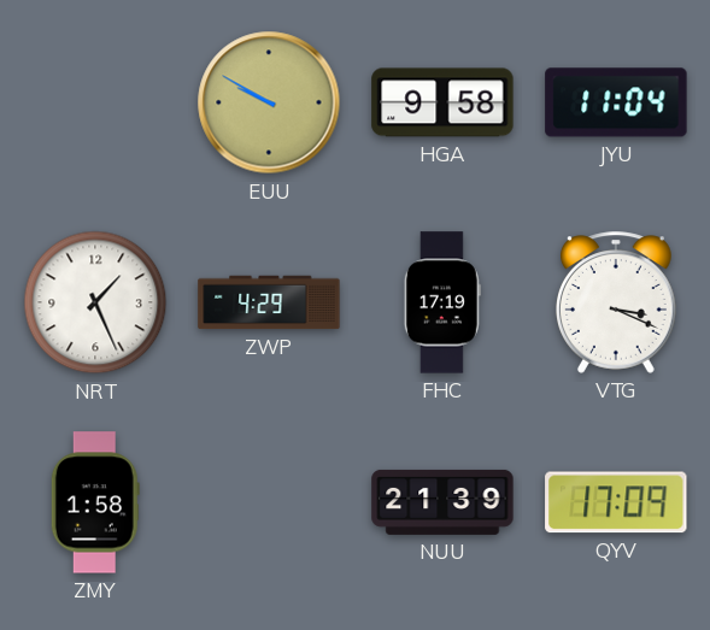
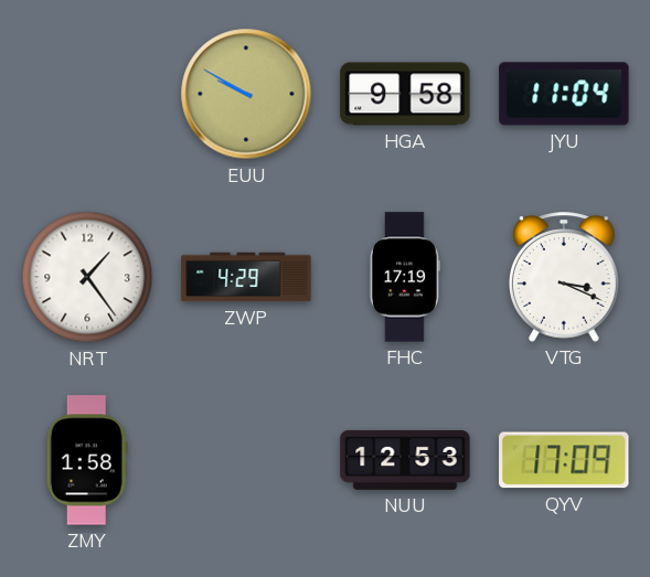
NRT: 1:26 -> 1:24
NUU: 21:39 -> 12:53
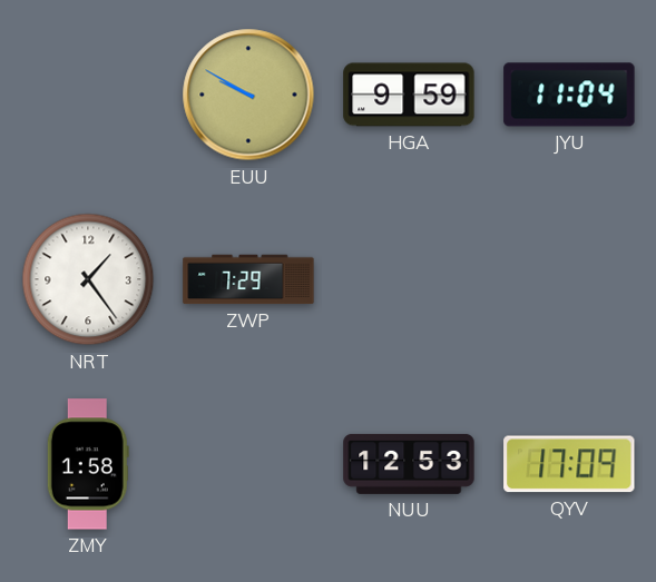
HGA: 9:58 -> 9:59
ZWP: 4:29 -> 7:29
FHC: 17:19 -> none
VTG: 3:19 -> none
